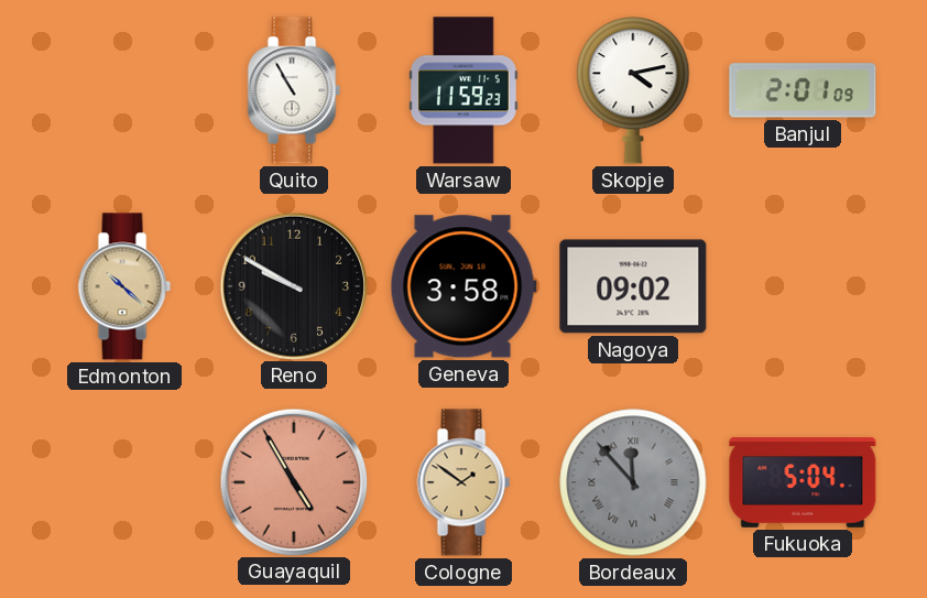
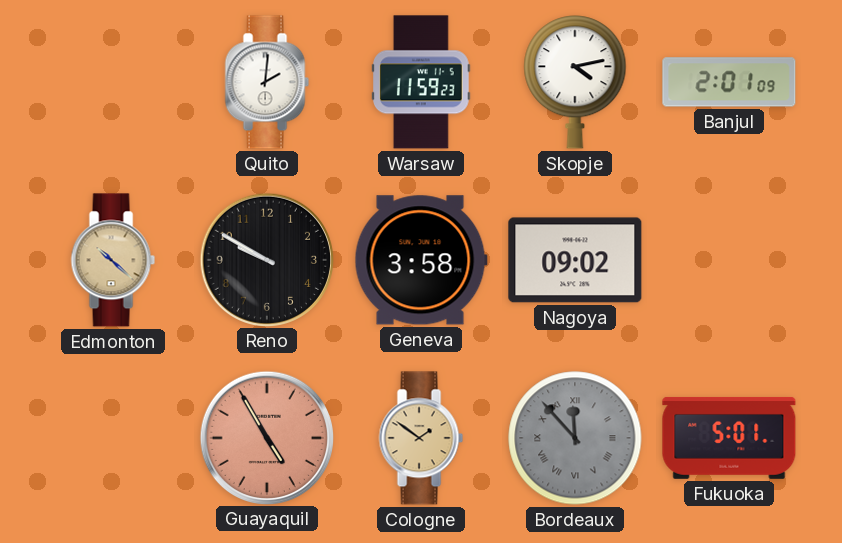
Quito: 10:55 -> 2:01
Fukuoka: 5:04 -> 5:01
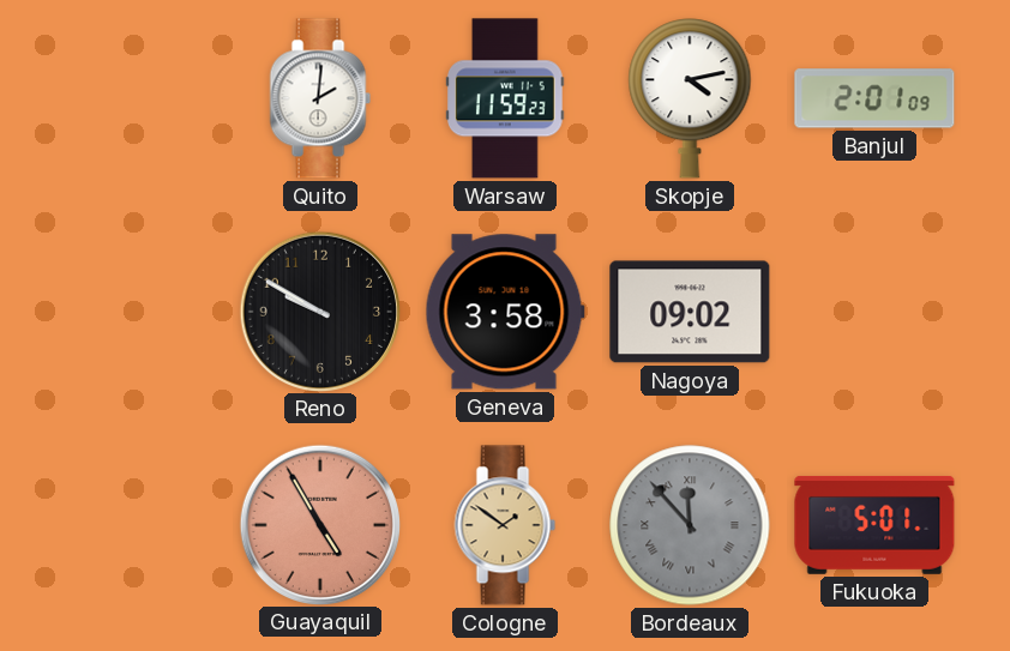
Edmonton: 10:22 -> none
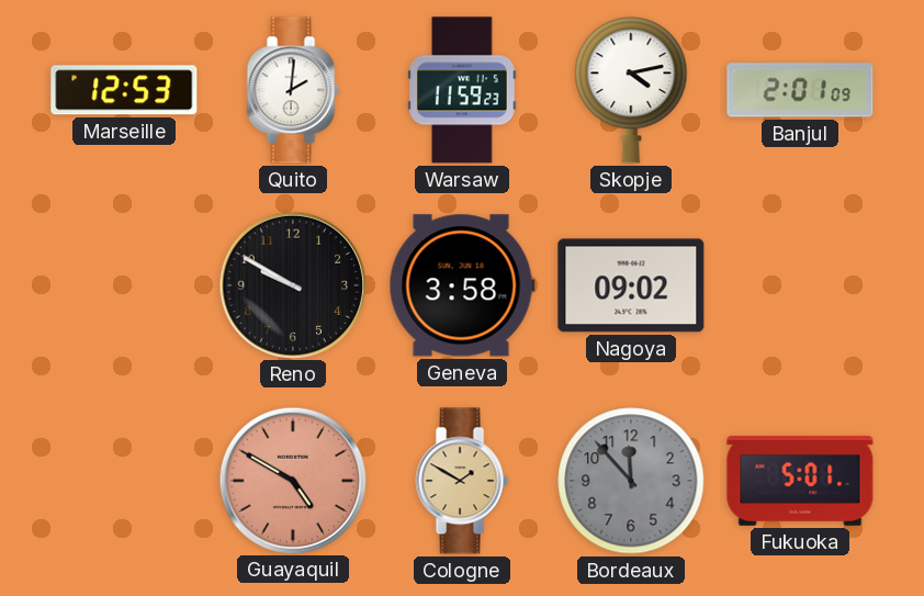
Marseille: none -> 12:53
Guayaquil: 4:55 -> 4:50
Cologne: 1:51 -> 1:50
Bordeaux numerals: Roman -> Arabic
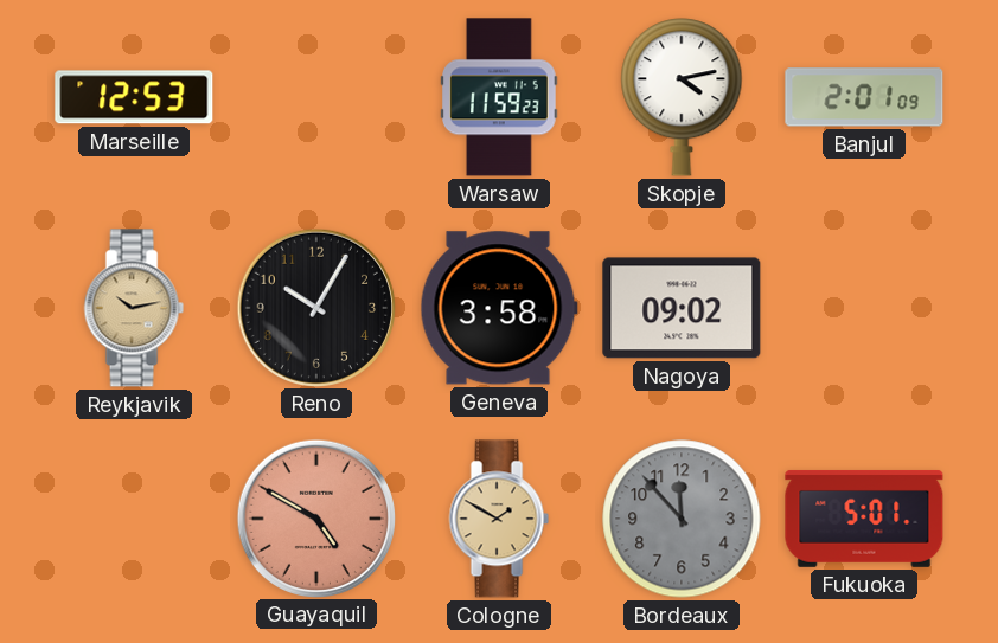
Quito: 2:01 -> none
Reykjavik: none -> 10:13
Reno: 9:50 -> 10:05
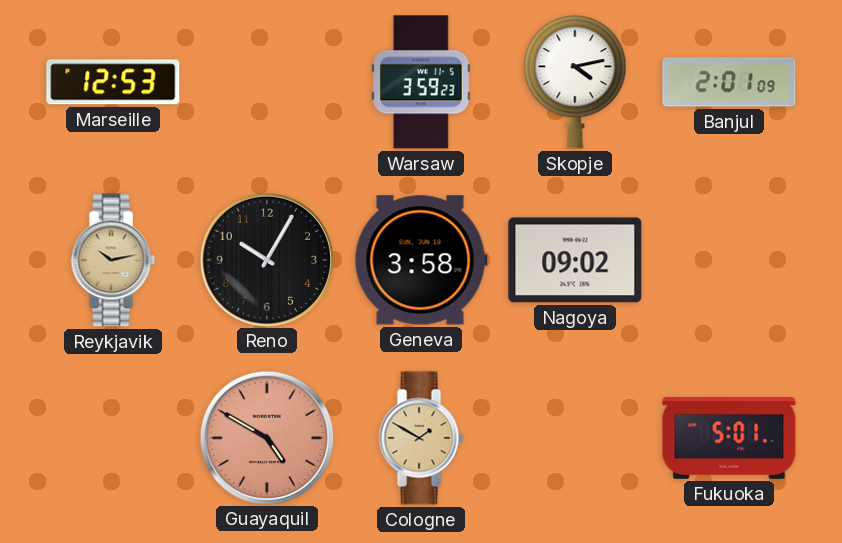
Warsaw: 11:59 -> 3:59
Bordeaux: 11:53 -> none
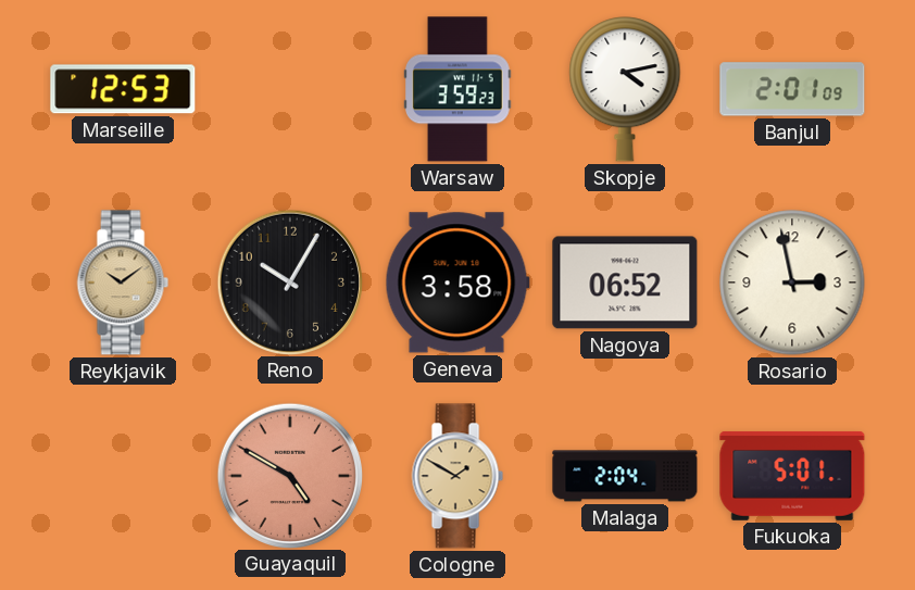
Reykjavik: 10:13 -> 10:09
Nagoya: 09:02 -> 06:52
Rosario: none -> 2:58
Malaga: none -> 2:04
